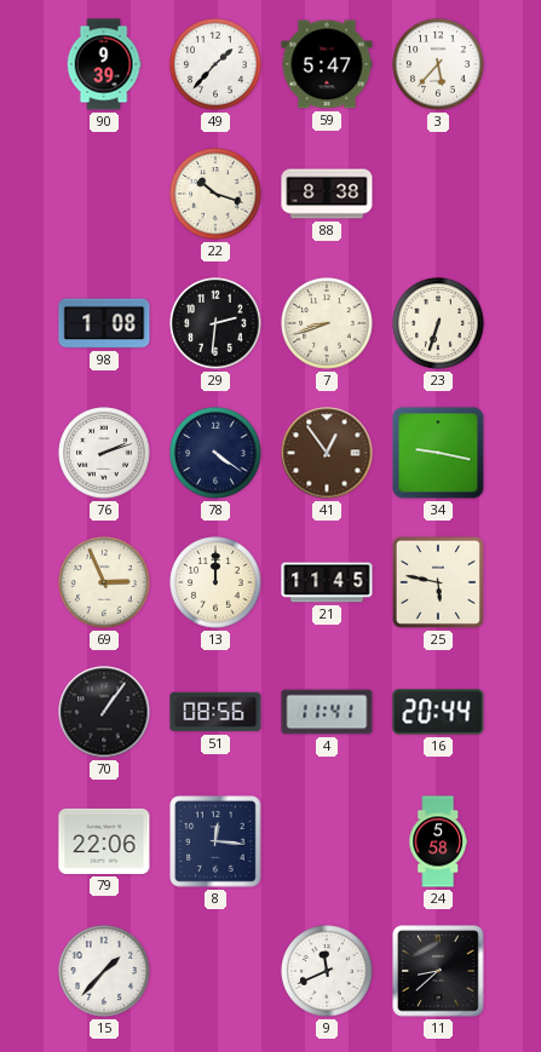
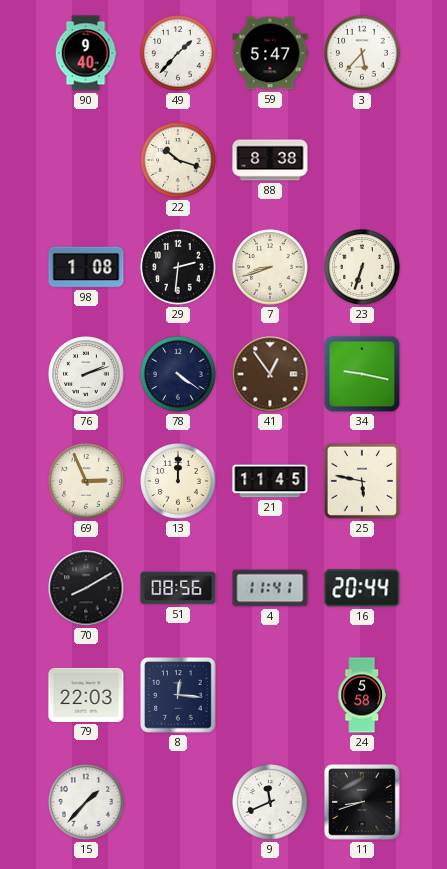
90: 9:39 -> 9:40
70: 1:06 -> 8:10
79: 22:06 -> 22:03
11: 8:38 -> 8:42
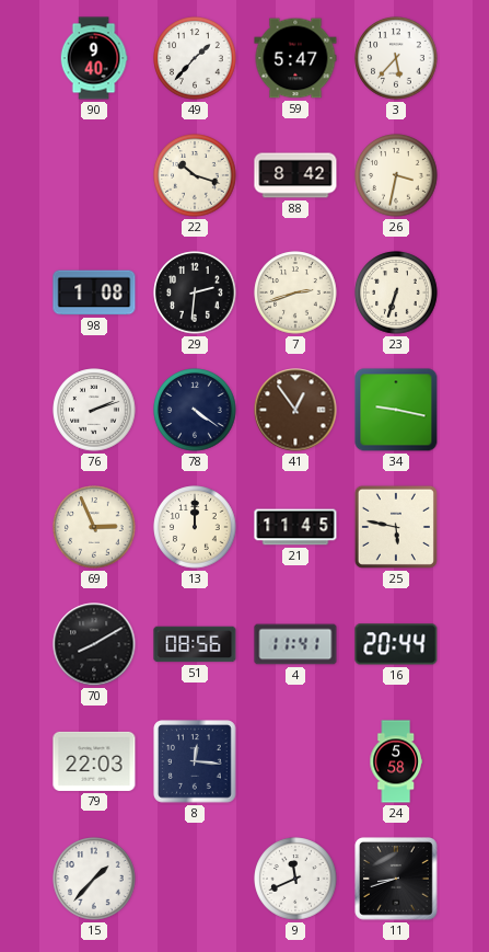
88: 8:38 -> 8:42
26: none -> 3:32
7: 8:42 -> 2:42
